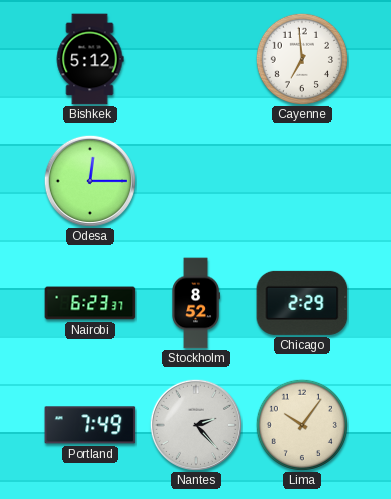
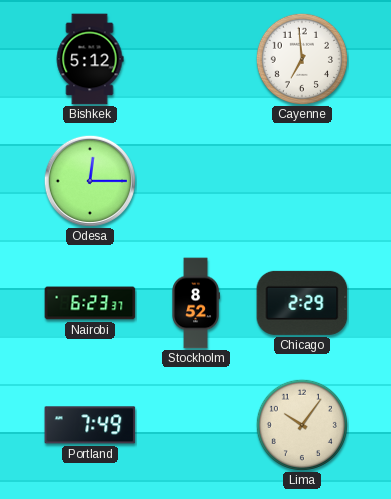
Nantes: 2:23 -> none
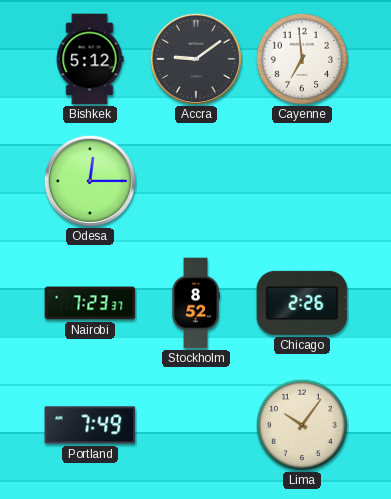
Accra: none -> 9:09
Nairobi: 6:23 -> 7:23
Chicago: 2:29 -> 2:26
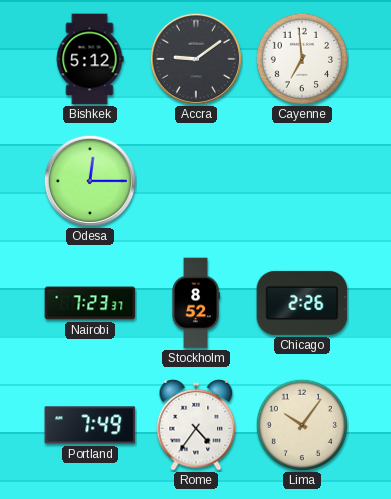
Rome: none -> 4:36
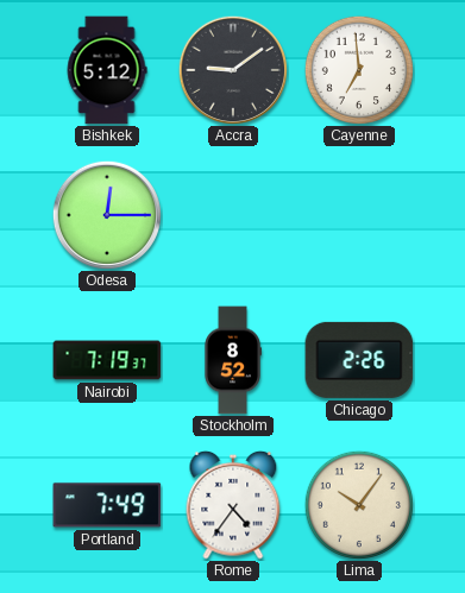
Nairobi: 7:23 -> 7:19
